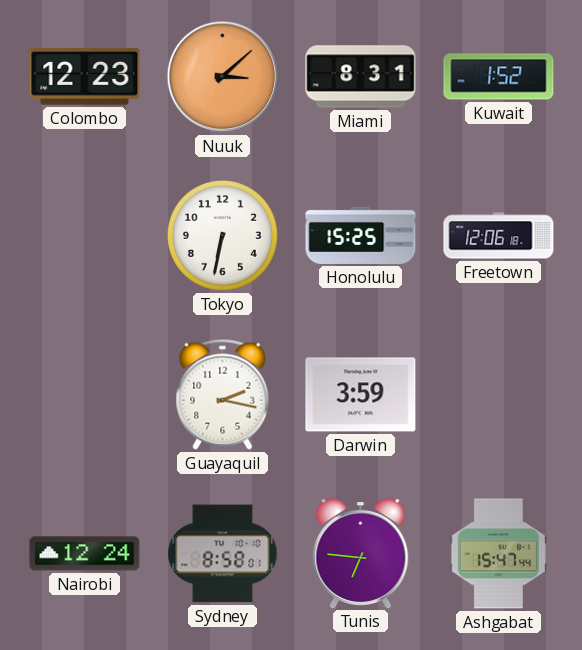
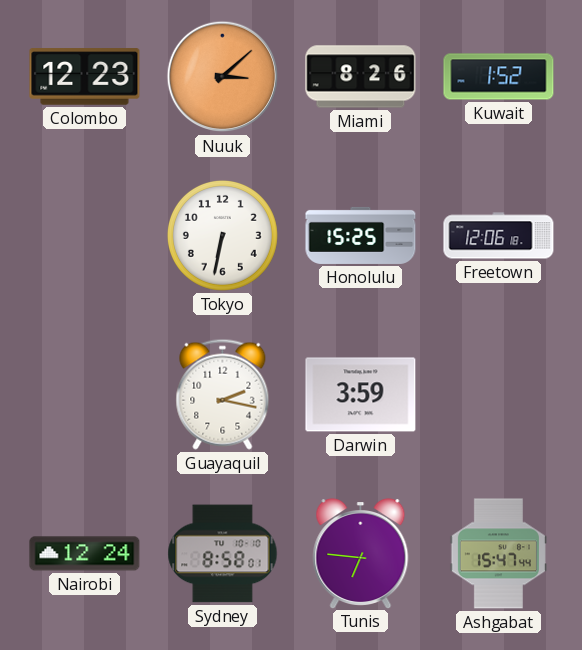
Miami: 8:31 -> 8:26
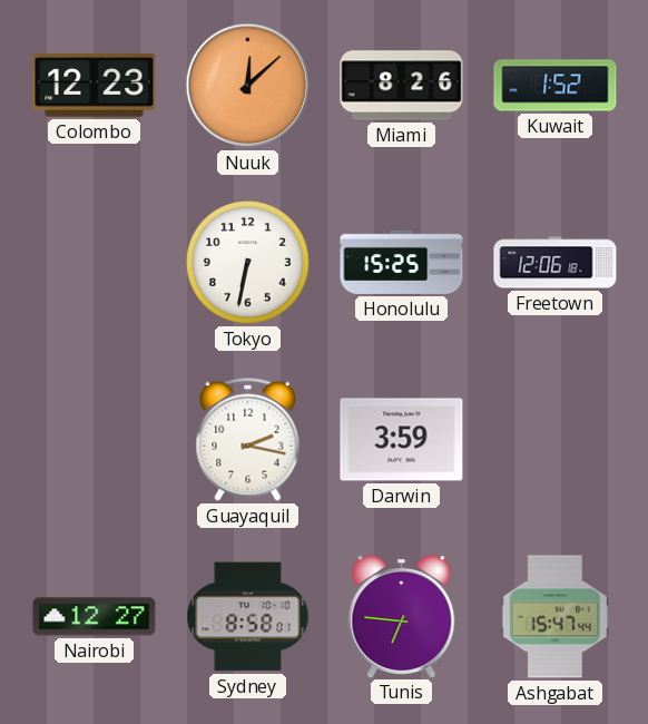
Nuuk: 3:08 -> 12:08
Nairobi: 12:24 -> 12:27
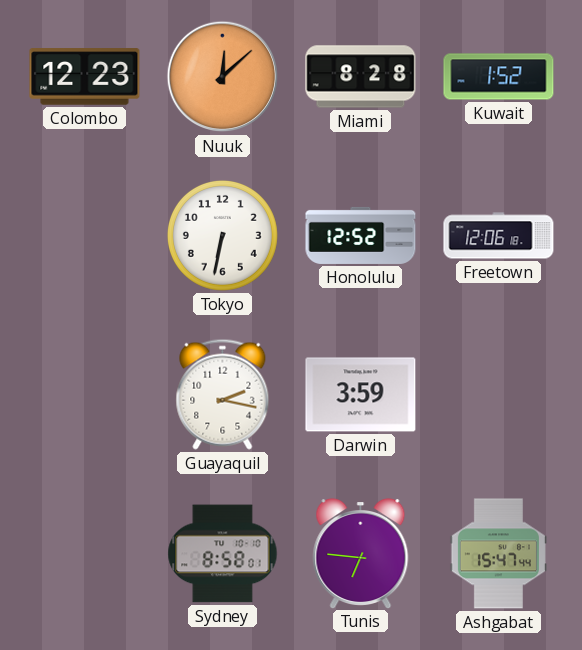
Miami: 8:26 -> 8:28
Honolulu: 15:25 -> 12:52
Nairobi: 12:27 -> none
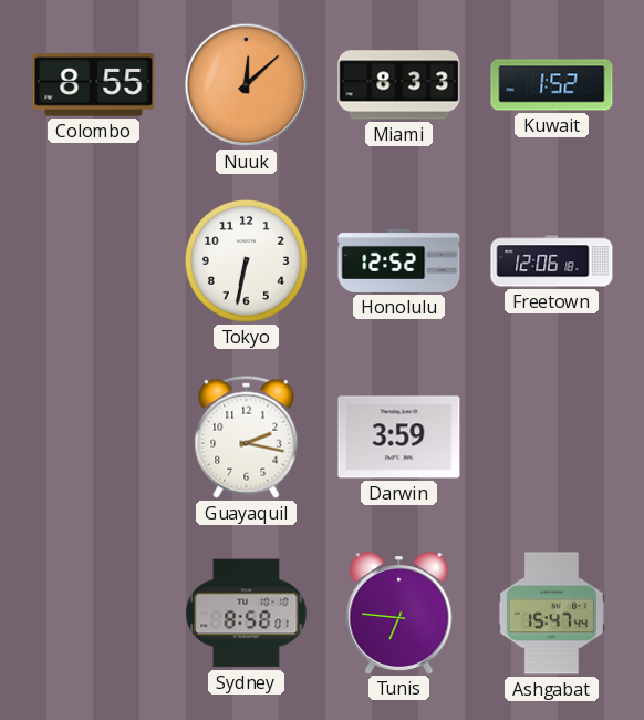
Colombo: 12:23 -> 8:55
Miami: 8:28 -> 8:33
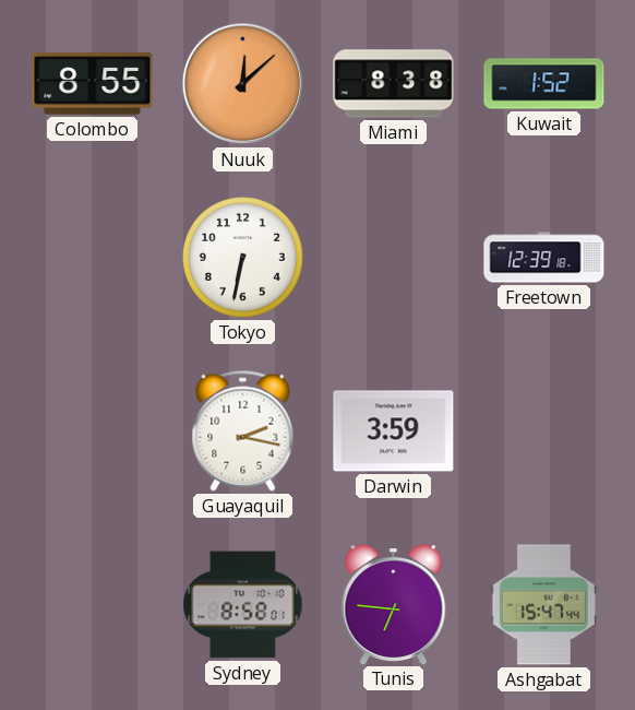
Miami: 8:33 -> 8:38
Honolulu: 12:52 -> none
Freetown: 12:06 -> 12:39
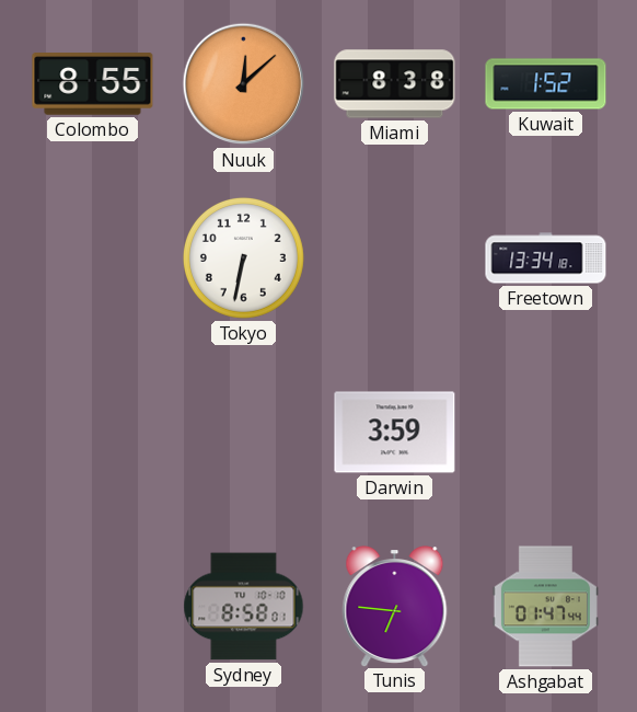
Freetown: 12:39 -> 13:34
Guayaquil: 2:17 -> none
Ashgabat: 15:47 -> 01:47
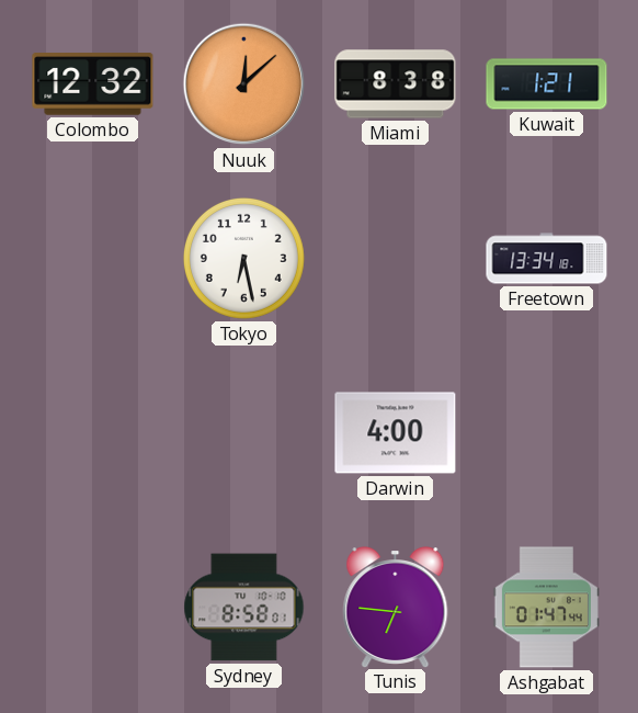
Colombo: 8:55 -> 12:32
Kuwait: 1:52 -> 1:21
Tokyo: 6:32 -> 6:28
Darwin: 3:59 -> 4:00
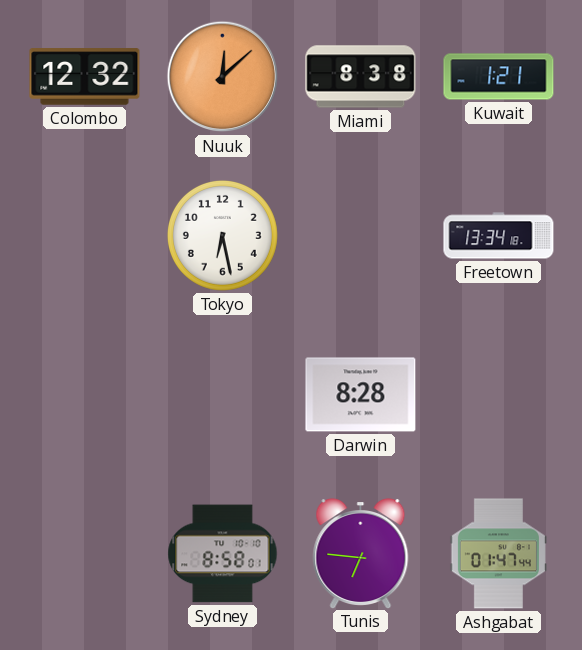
Darwin: 4:00 -> 8:28
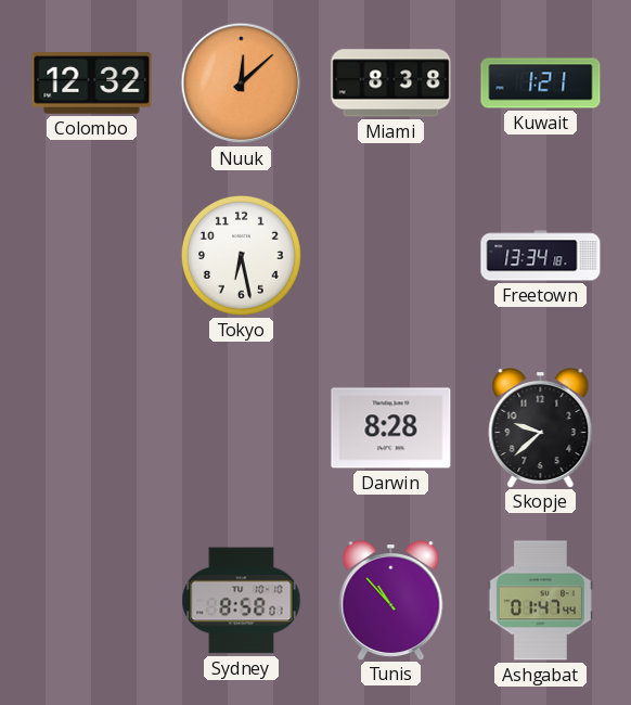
Skopje: none -> 9:38
Tunis: 6:46 -> 10:53
